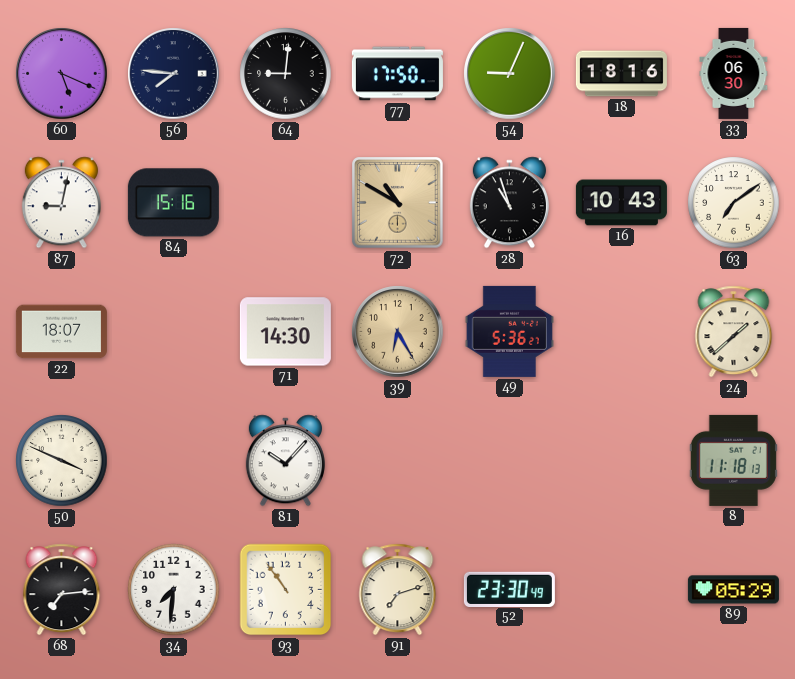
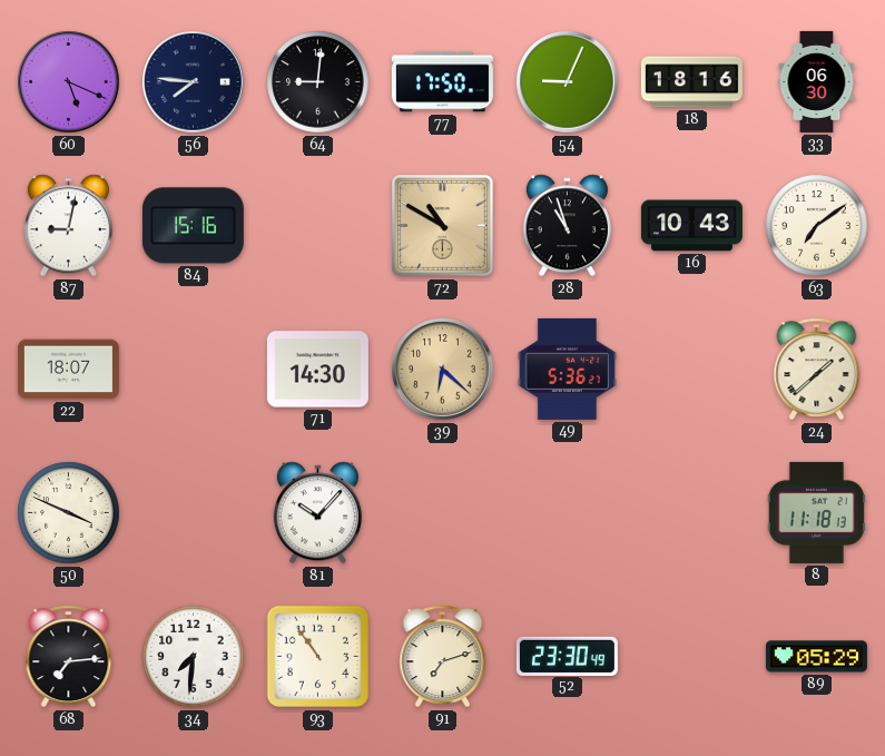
39: 6:25 -> 6:22
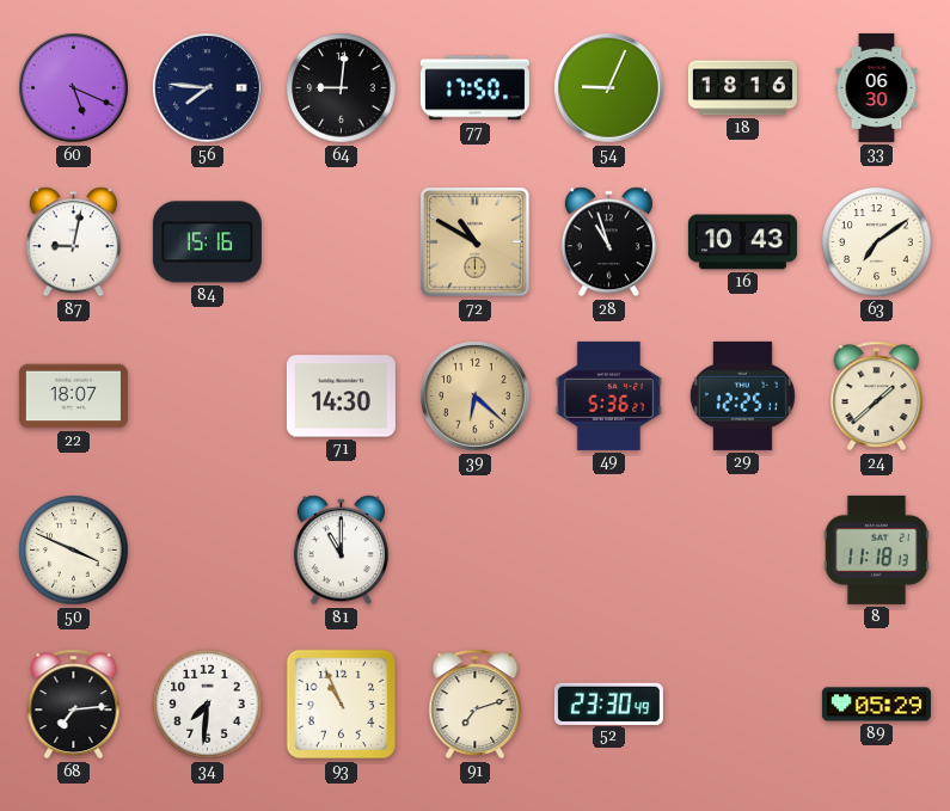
29: none -> 12:25
81: 10:07 -> 11:00
93: 10:54 -> 10:56
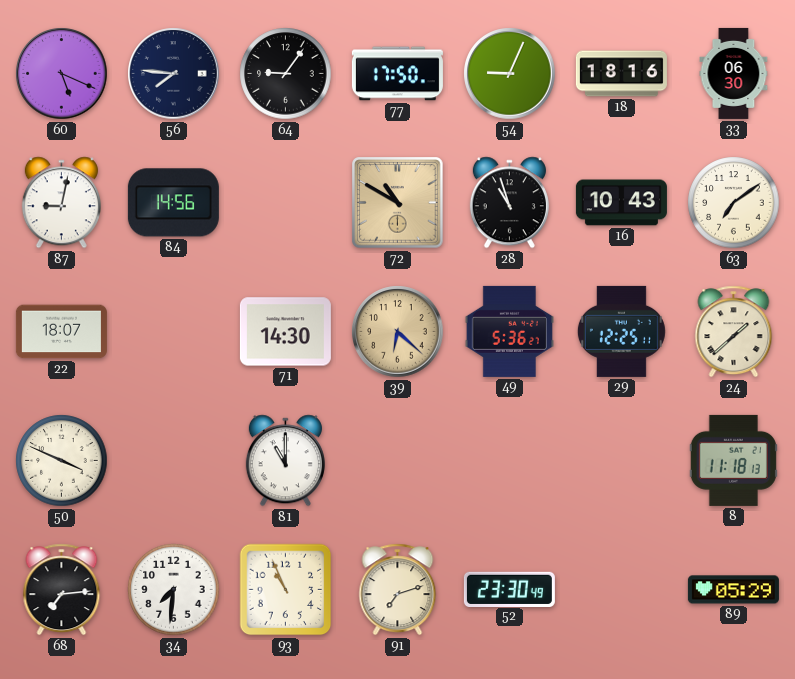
64: 9:01 -> 9:06
84: 15:16 -> 14:56
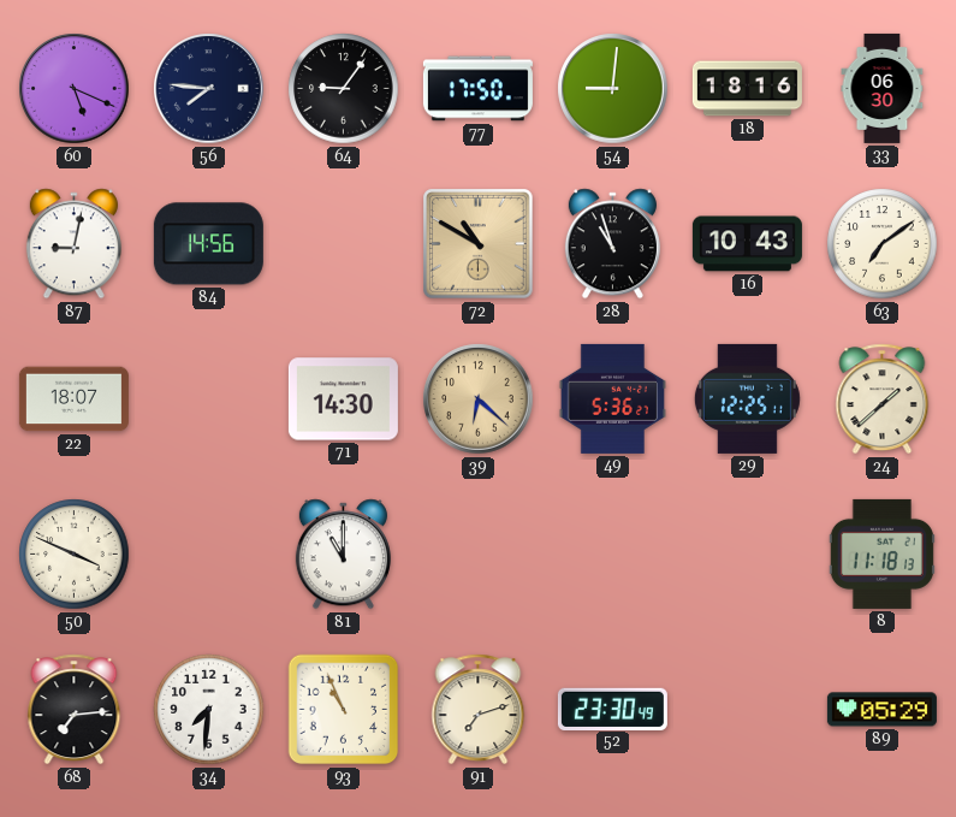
54: 9:04 -> 9:01
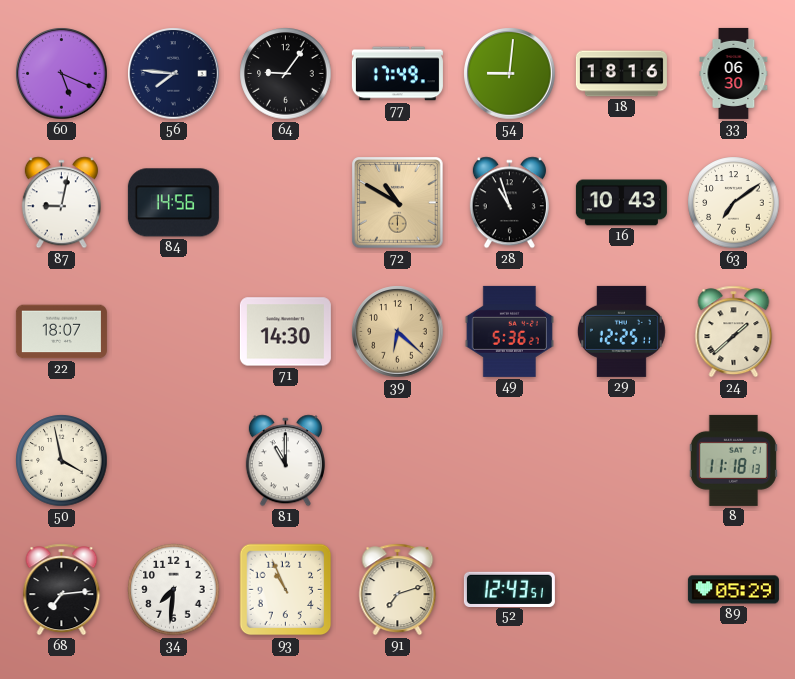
77: 17:50 -> 17:49
50: 3:49 -> 3:58
52: 23:30 -> 12:43
